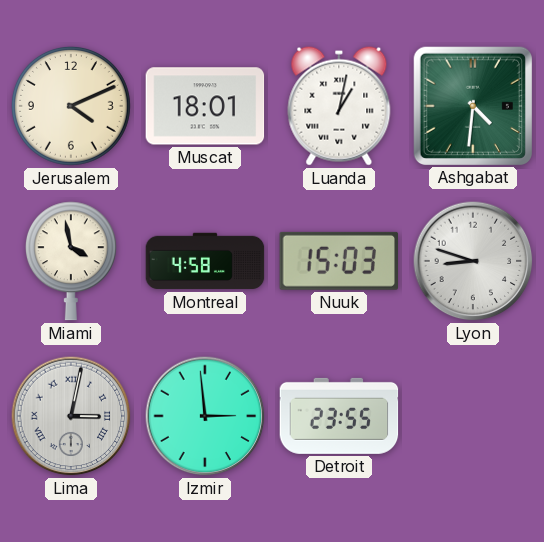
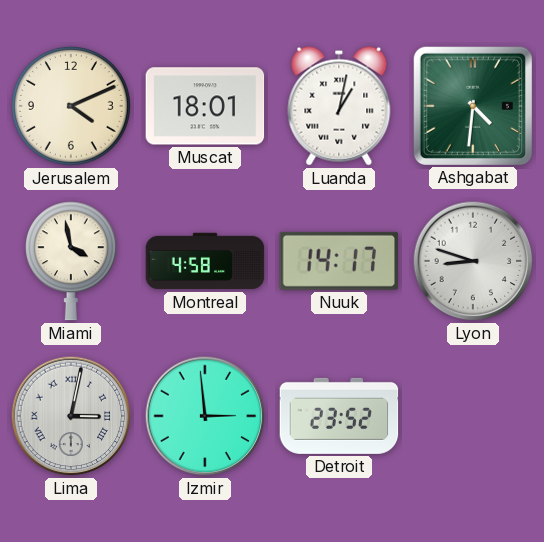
Nuuk: 15:03 -> 14:17
Detroit: 23:55 -> 23:52
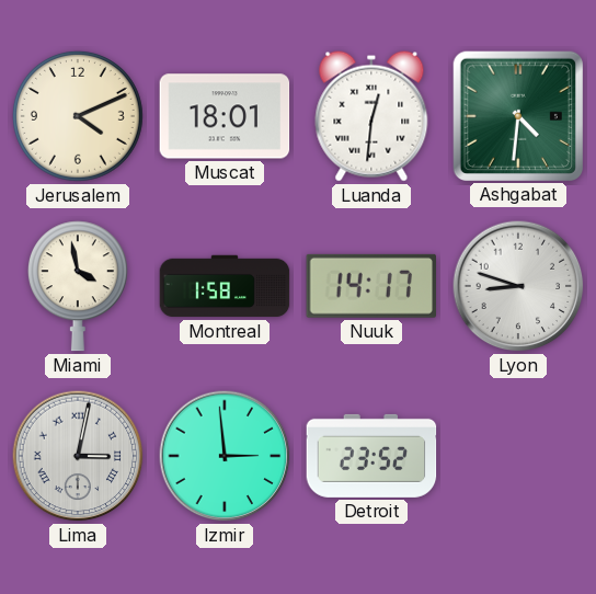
Luanda: 1:02 -> 12:31
Montreal: 4:58 -> 1:58
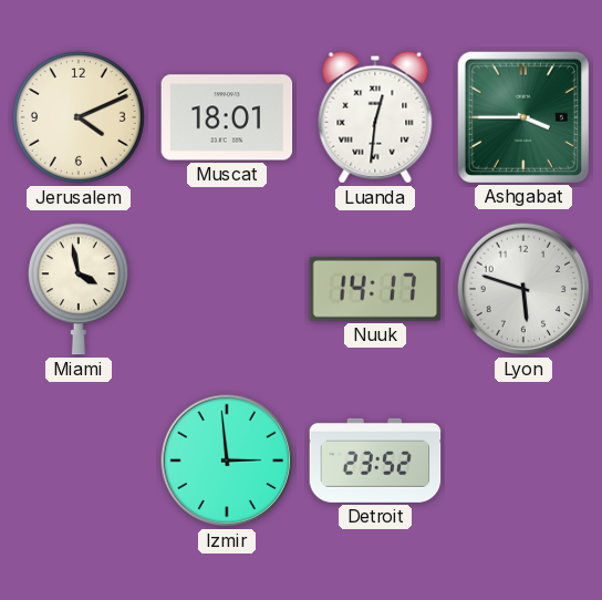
Ashgabat: 4:31 -> 3:45
Montreal: 1:58 -> none
Lyon: 8:48 -> 5:48
Lima: 3:02 -> none
